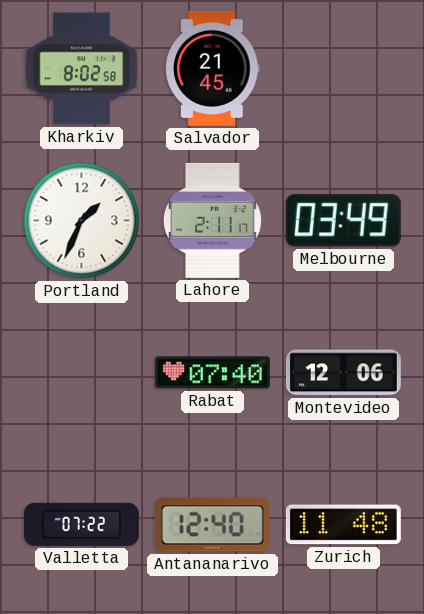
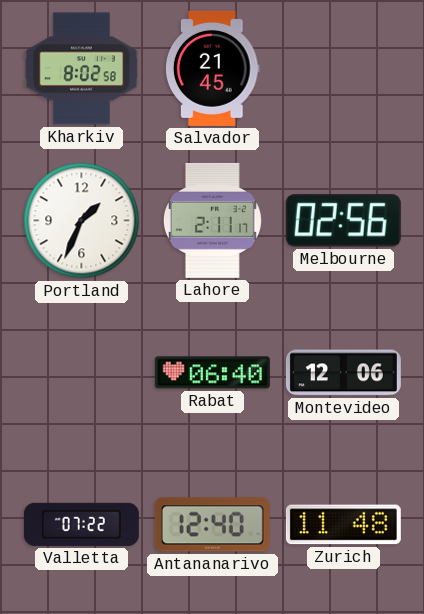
Melbourne: 03:49 -> 02:56
Rabat: 07:40 -> 06:40
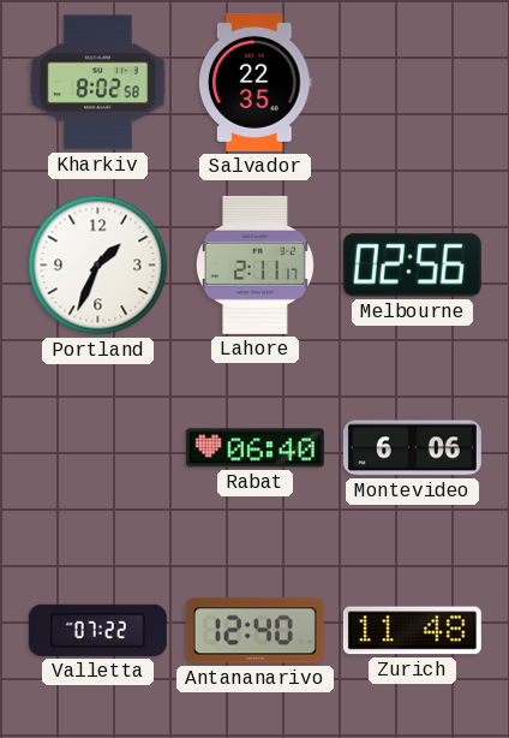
Salvador: 21:45 -> 22:35
Montevideo: 12:06 -> 6:06
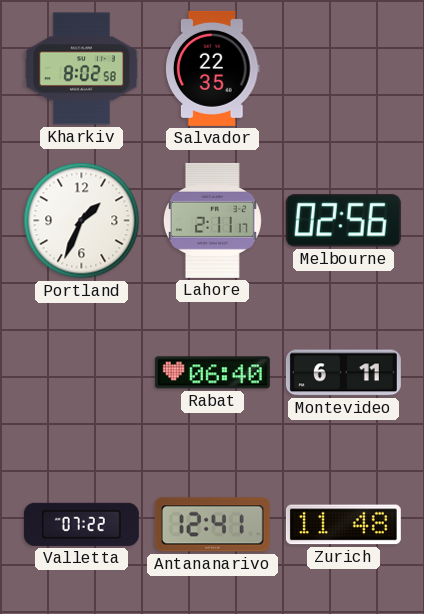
Montevideo: 6:06 -> 6:11
Antananarivo: 12:40 -> 12:41
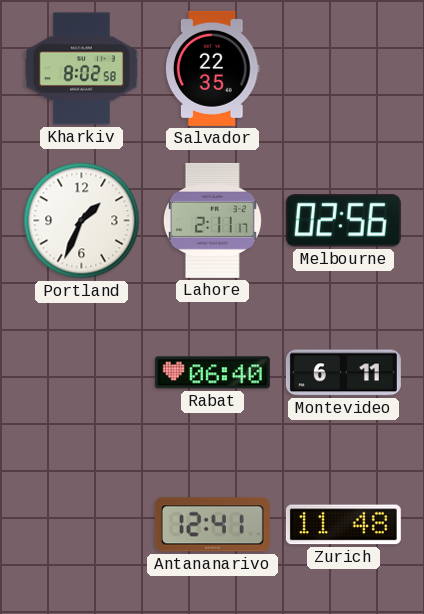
Valletta: 07:22 -> none
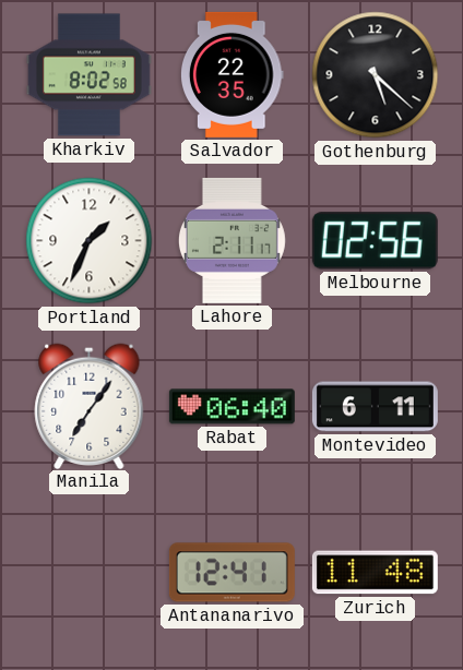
Gothenburg: none -> 5:22
Manila: none -> 7:06
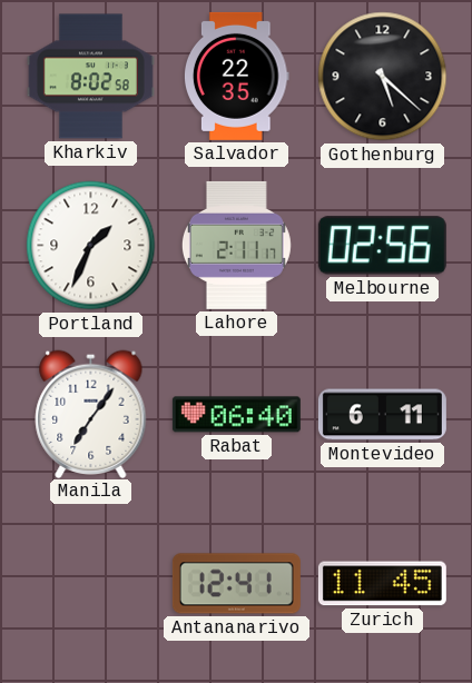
Zurich: 11:48 -> 11:45
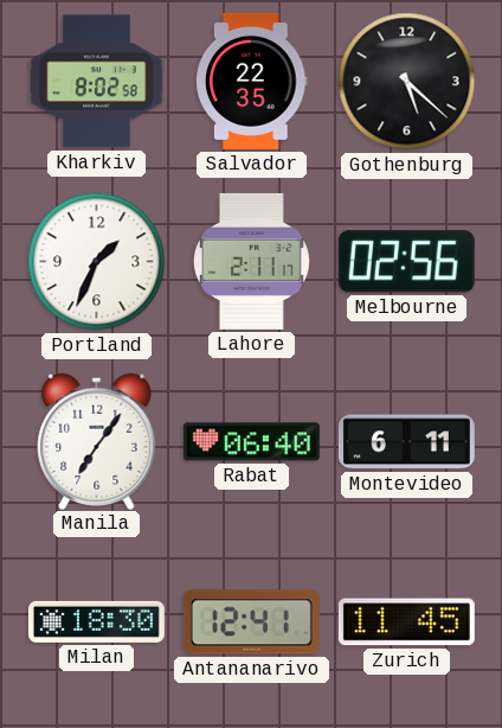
Milan: none -> 18:30
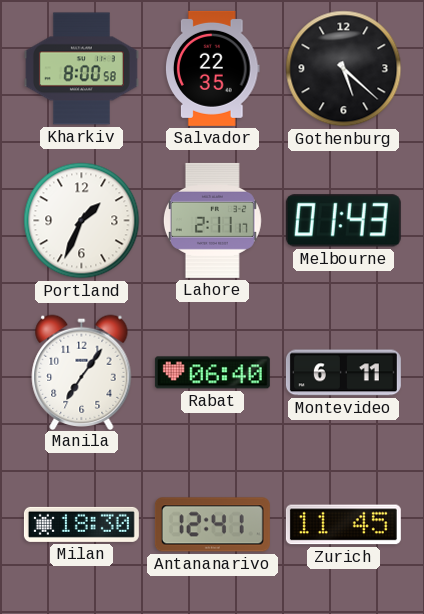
Kharkiv: 8:02 -> 8:00
Melbourne: 02:56 -> 01:43
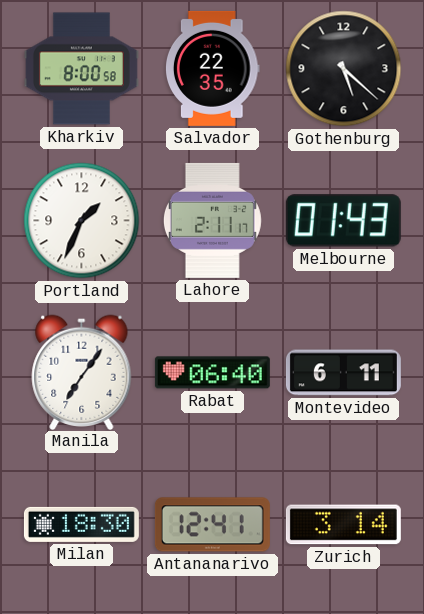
Zurich: 11:45 -> 3:14
